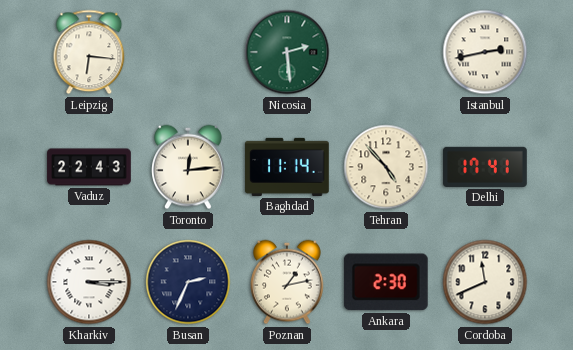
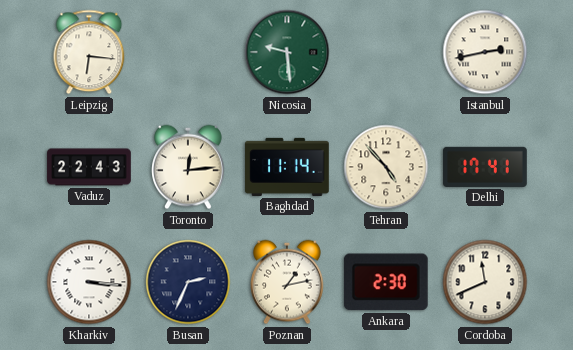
Nicosia: 2:29 -> 9:29
Kharkiv: 3:15 -> 3:16
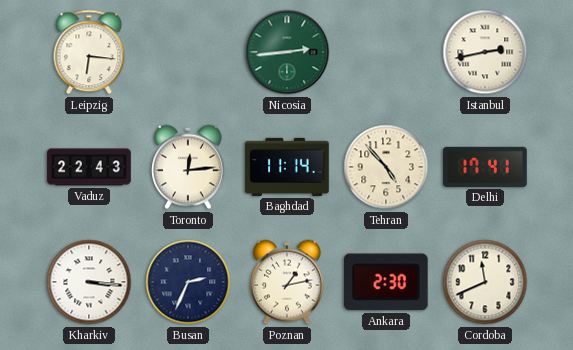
Nicosia: 9:29 -> 2:44
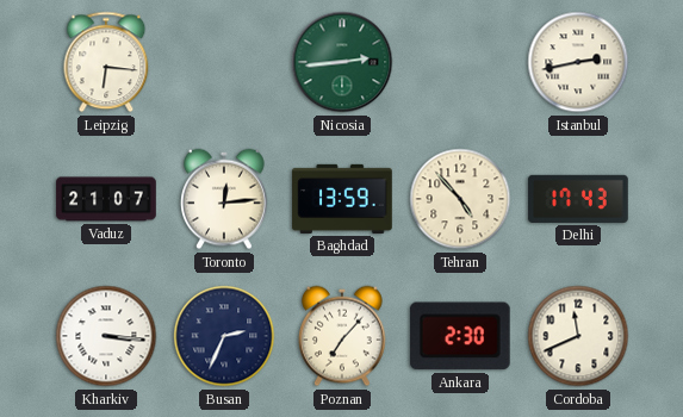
Vaduz: 22:43 -> 21:07
Baghdad: 11:14 -> 13:59
Delhi: 17:41 -> 17:43
Poznan: 1:13 -> 7:07
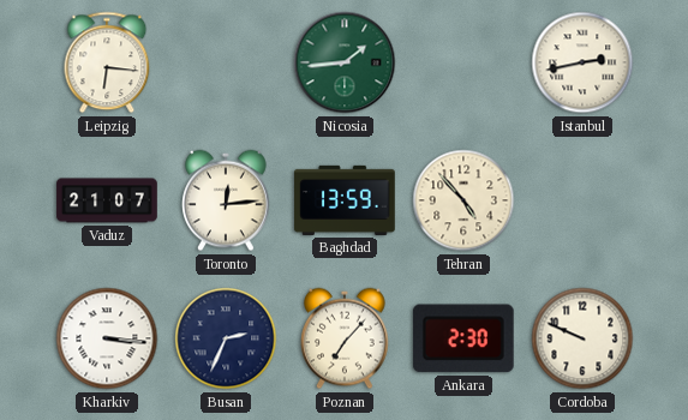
Nicosia: 2:44 -> 1:44
Delhi: 17:43 -> none
Cordoba: 11:41 -> 9:49
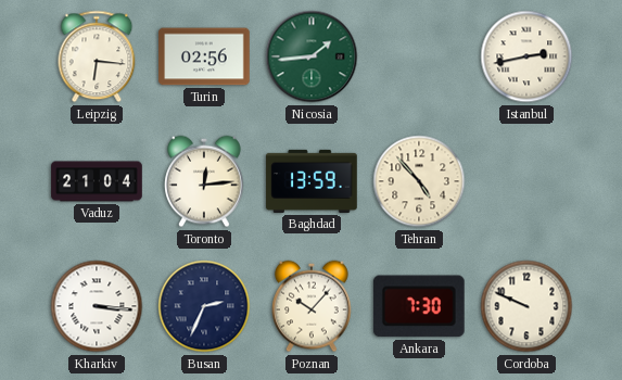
Turin: none -> 02:56
Vaduz: 21:07 -> 21:04
Poznan: 7:07 -> 10:07
Ankara: 2:30 -> 7:30
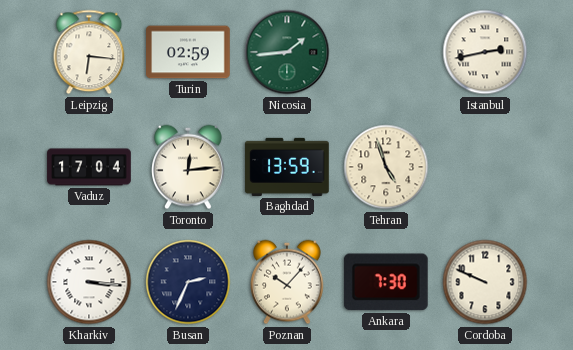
Turin: 02:56 -> 02:59
Vaduz: 21:04 -> 17:04
Tehran: 4:53 -> 4:57
